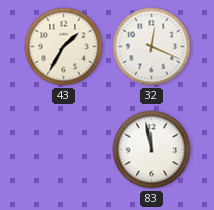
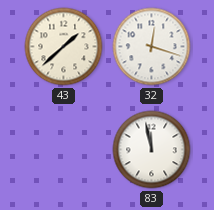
43: 1:35 -> 1:38
32: 12:19 -> 12:18
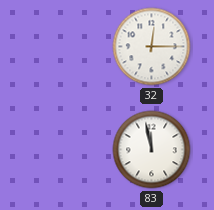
43: 1:38 -> none
32: 12:18 -> 12:15
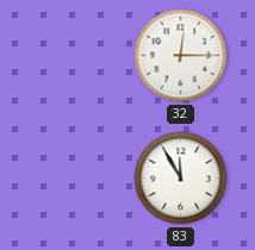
83: 11:58 -> 11:55
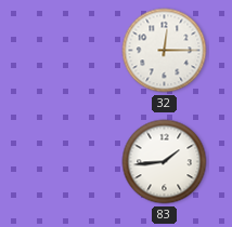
83: 11:55 -> 1:44
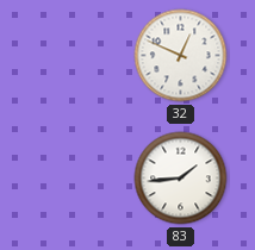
32: 12:15 -> 12:49
